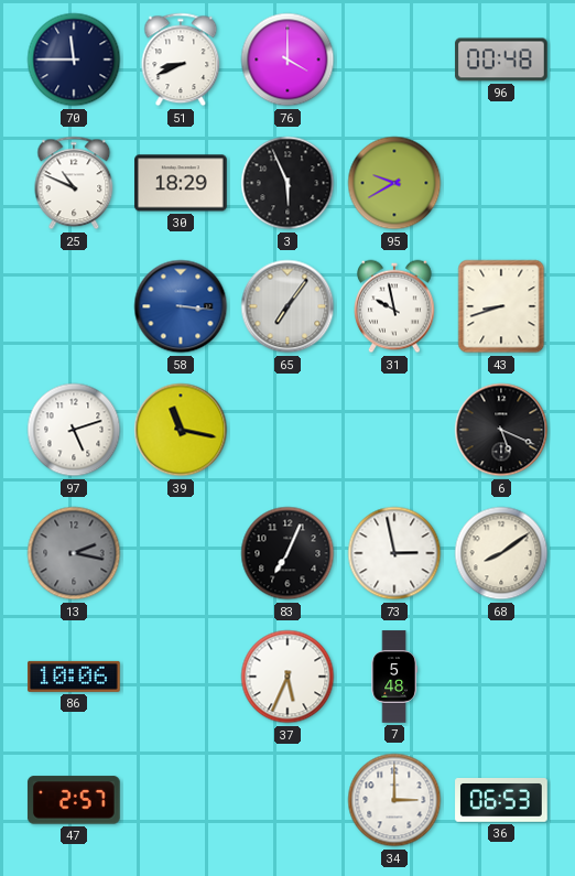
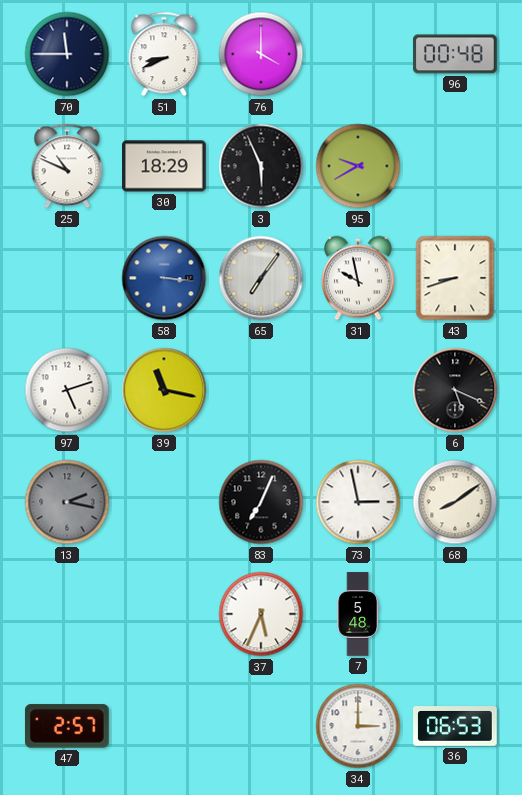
86: 10:06 -> none
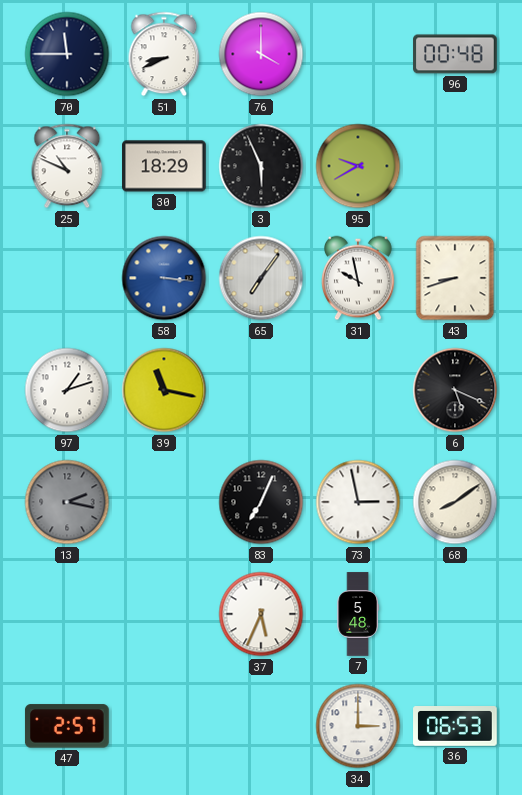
97: 5:12 -> 1:12
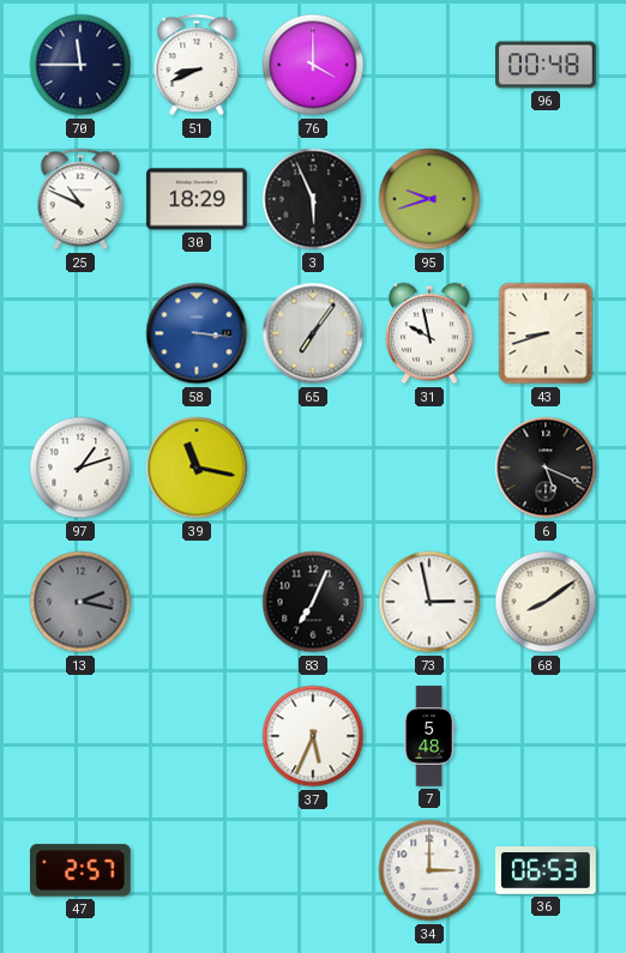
95: 9:40 -> 9:42
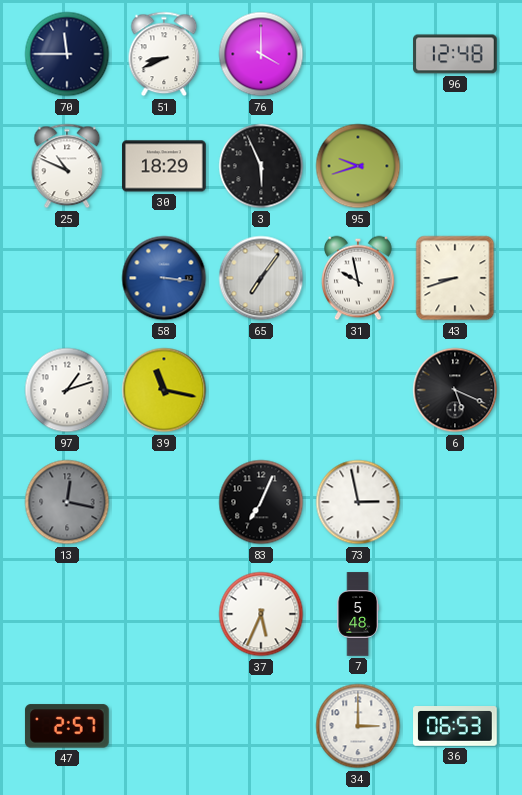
96: 00:48 -> 12:48
13: 2:17 -> 12:17
68: 8:09 -> none
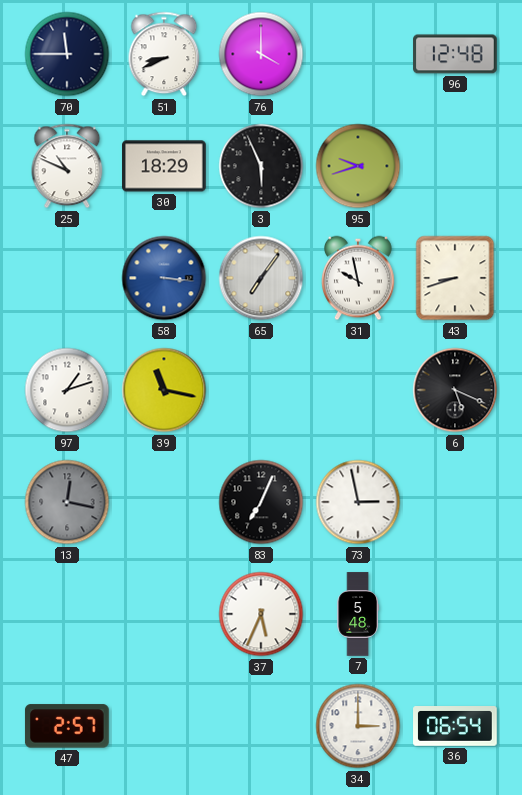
36: 06:53 -> 06:54
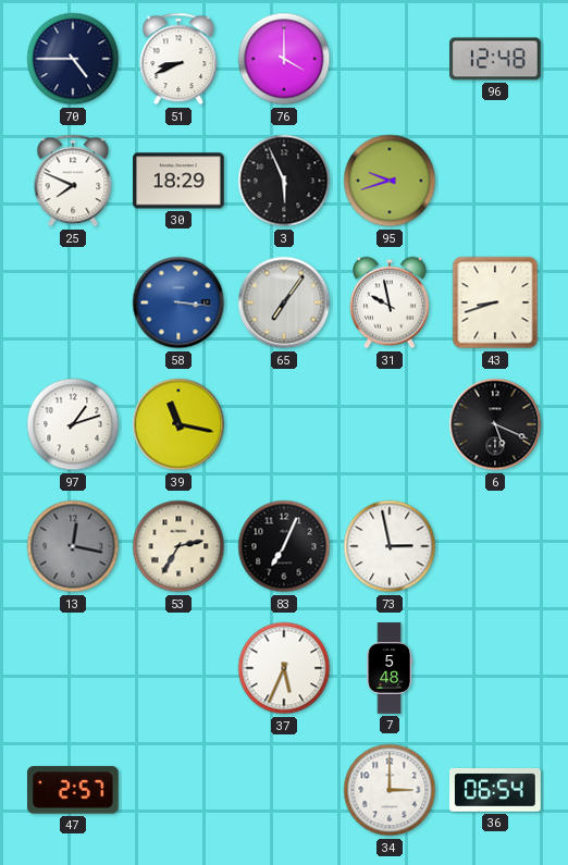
70: 11:45 -> 4:45
25: 10:49 -> 7:49
53: none -> 2:35
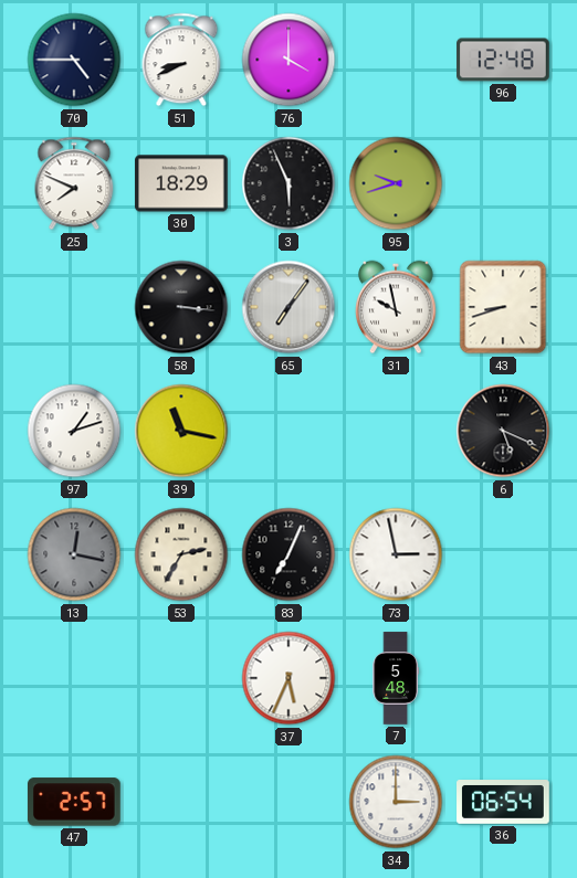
58 dial: blue -> black
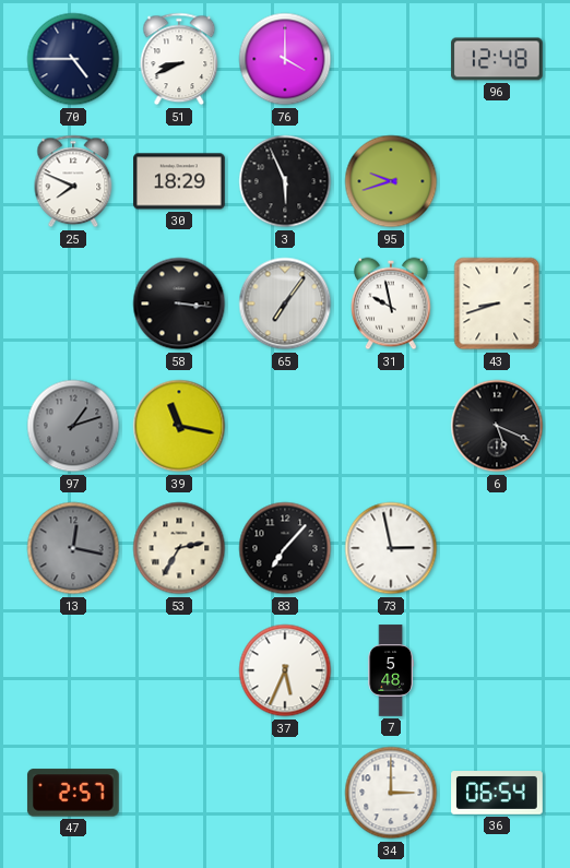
97 dial: white -> grey
83: 7:04 -> 7:07
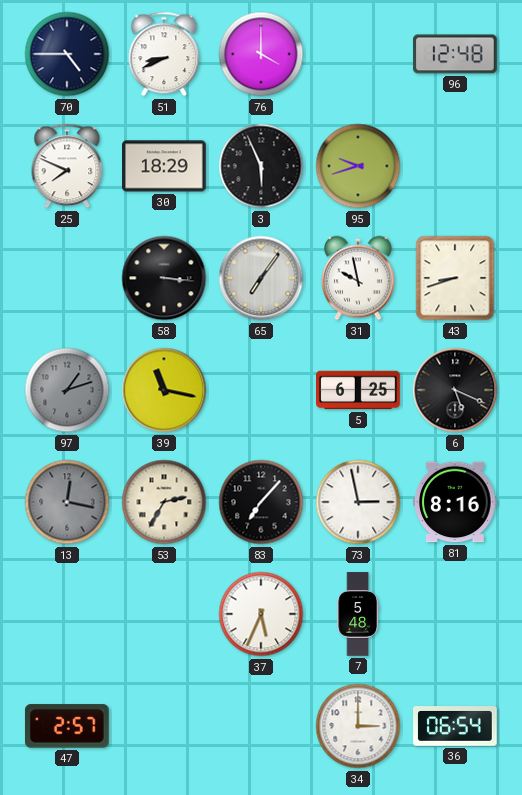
5: none -> 6:25
81: none -> 8:16
